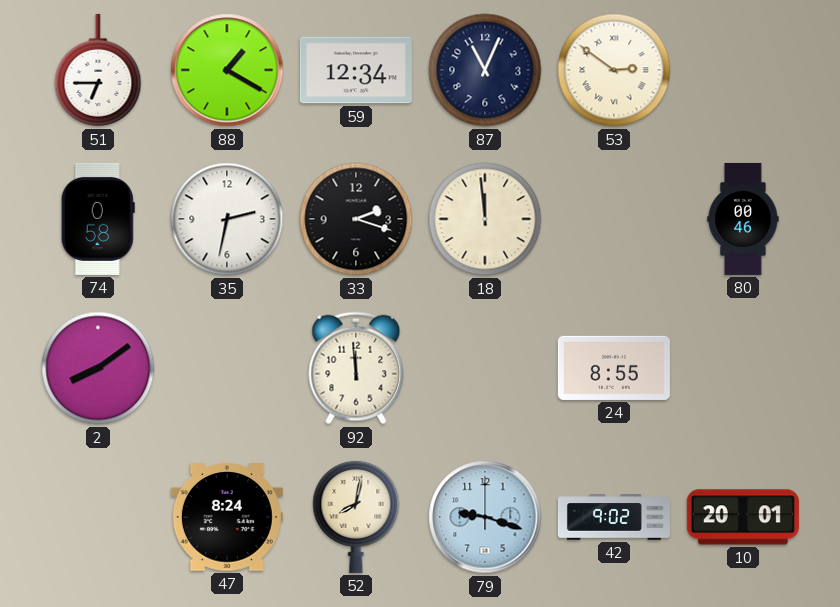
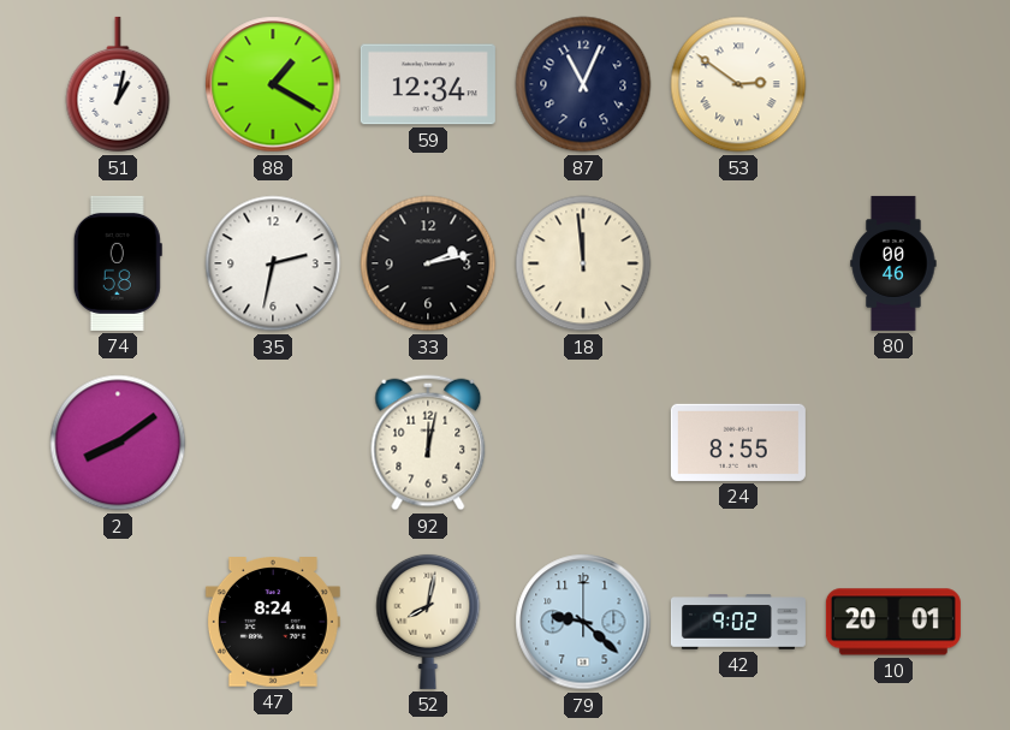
51: 6:45 -> 1:02
33: 2:18 -> 2:13
92: 11:59 -> 12:02
79: 9:18 -> 9:22
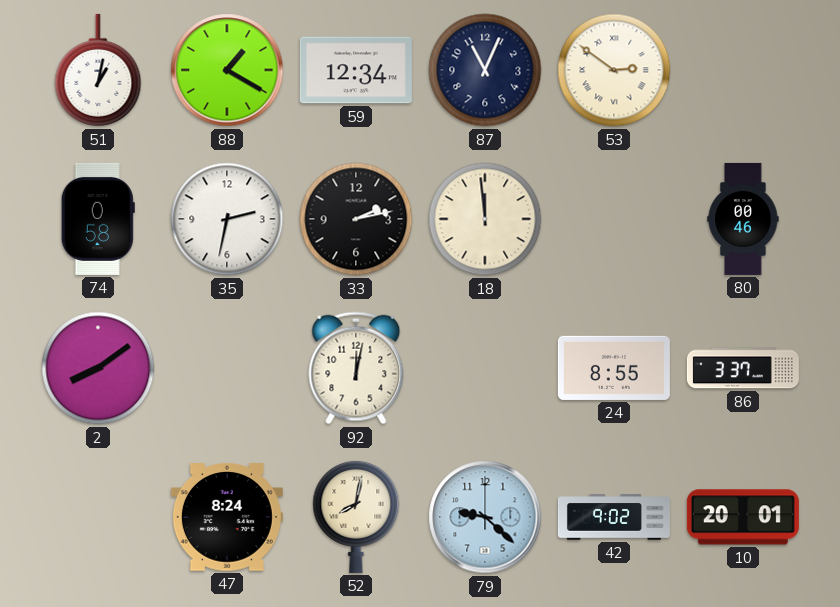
86: none -> 3:37
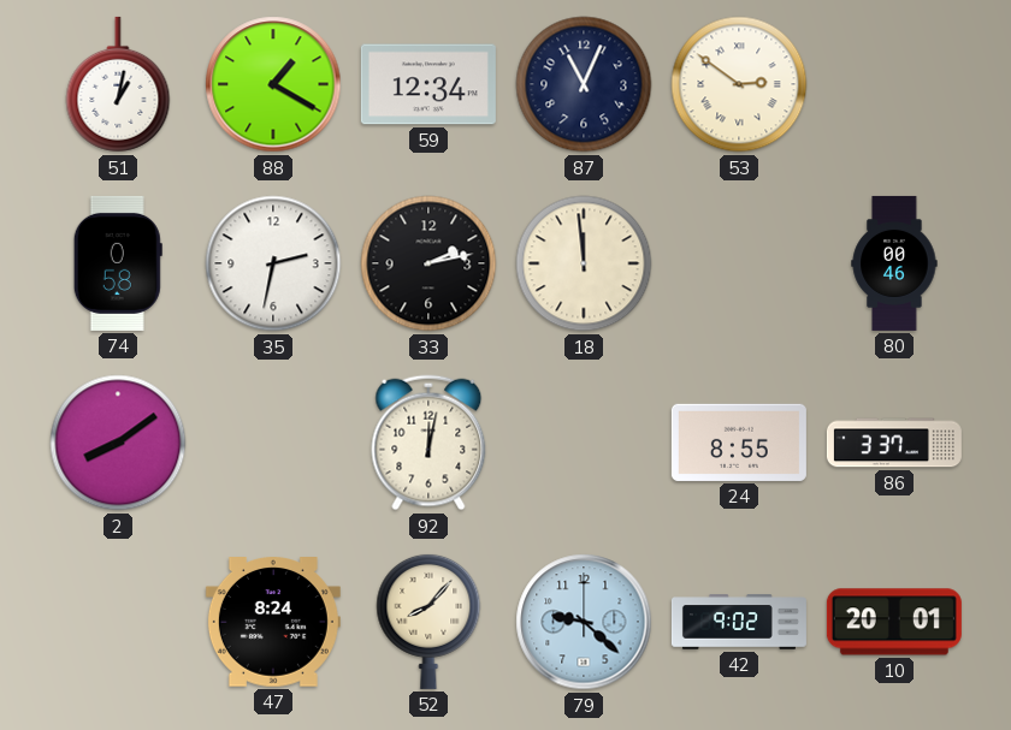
52: 8:02 -> 8:07
